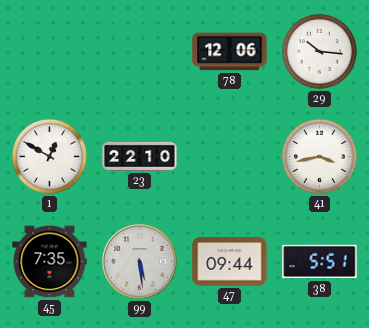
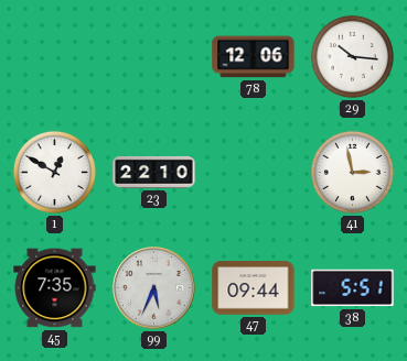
41: 3:43 -> 2:58
99: 5:29 -> 5:34
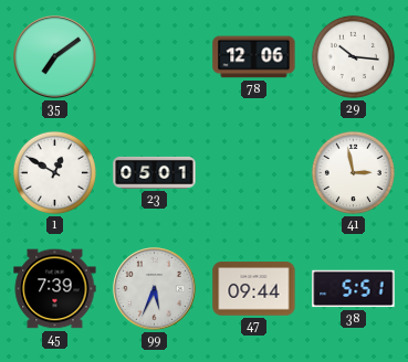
35: none -> 7:09
23: 22:10 -> 05:01
45: 7:35 -> 7:39
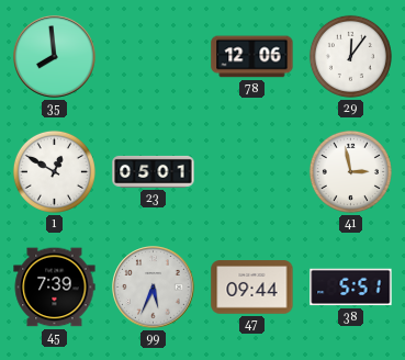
35: 7:09 -> 7:59
29: 10:16 -> 12:06
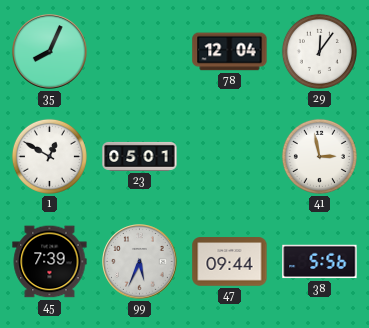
35: 7:59 -> 8:04
78: 12:06 -> 12:04
38: 5:51 -> 5:56
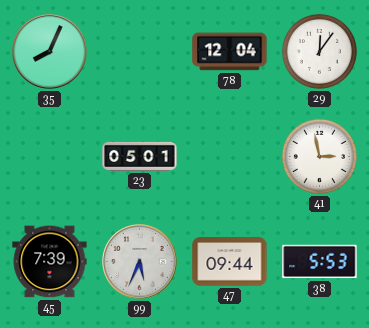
1: 12:50 -> none
38: 5:56 -> 5:53
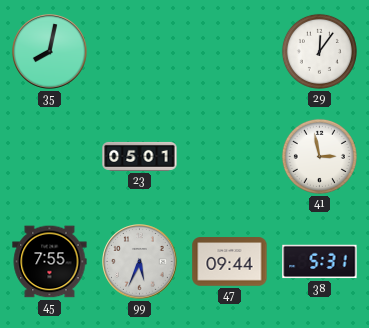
35: 8:04 -> 8:02
78: 12:04 -> none
45: 7:39 -> 7:55
38: 5:53 -> 5:31
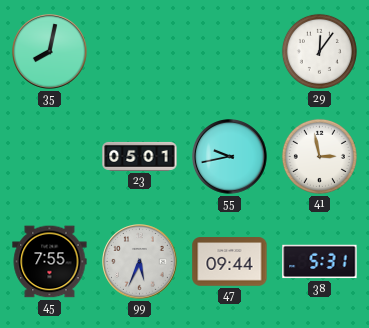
55: none -> 9:43
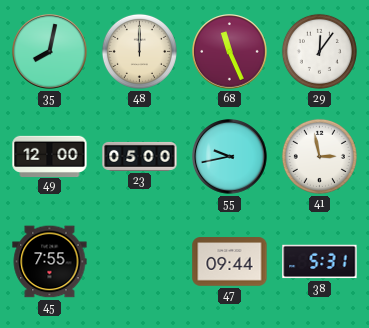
48: none -> 12:00
68: none -> 11:26
49: none -> 12:00
23: 05:01 -> 05:00
99: 5:34 -> none
